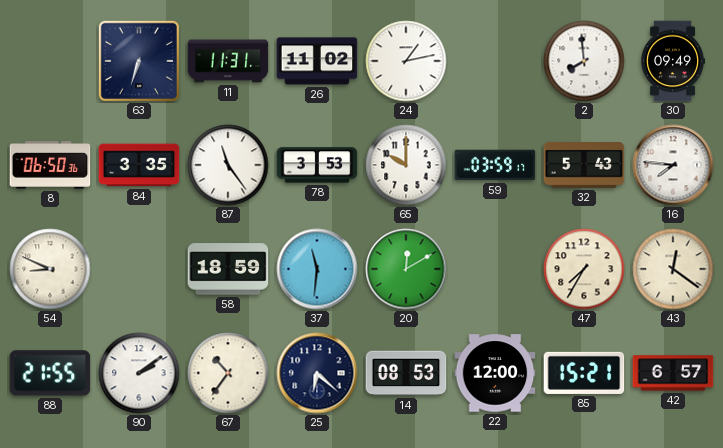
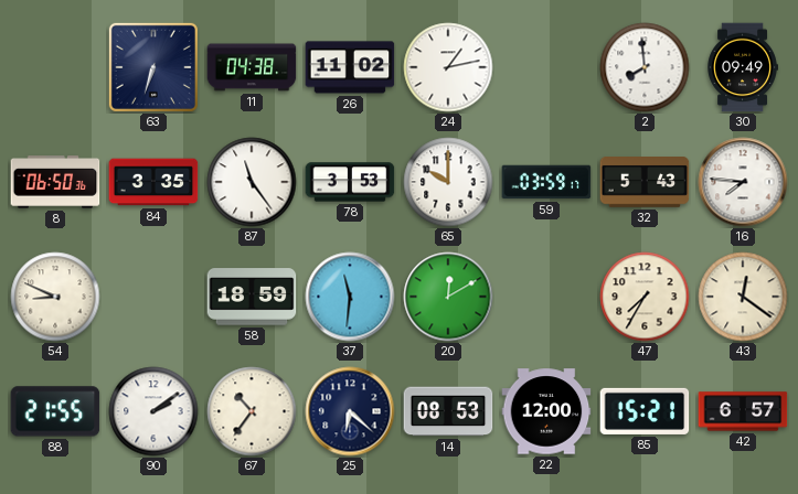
11: 11:31 -> 04:38
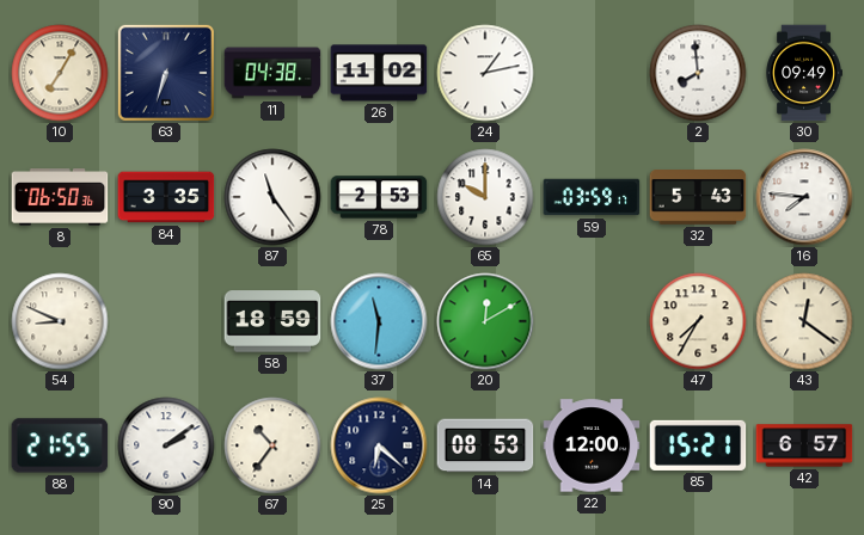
10: none -> 7:05
78: 3:53 -> 2:53
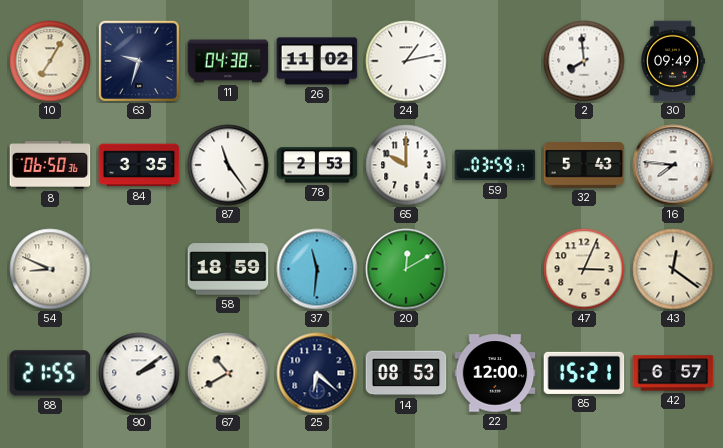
63: 6:33 -> 9:33
47: 7:35 -> 3:04
67: 10:36 -> 10:40
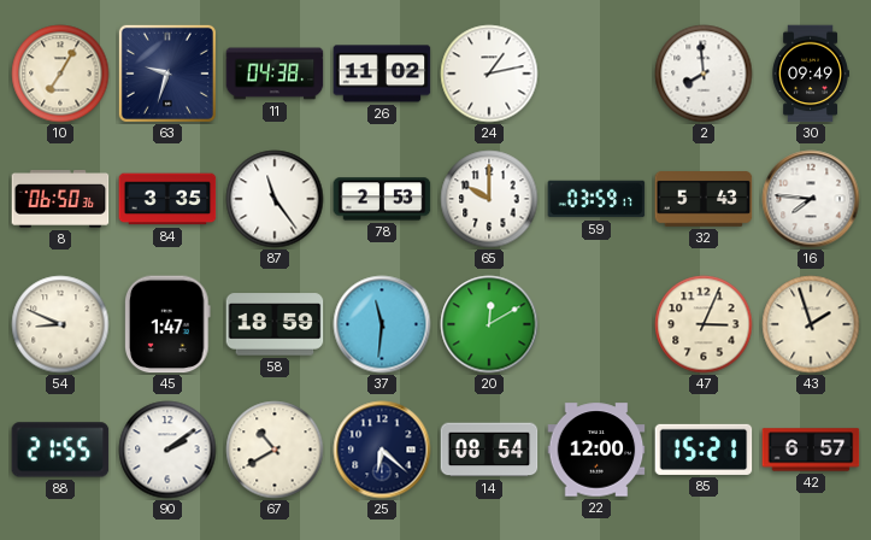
45: none -> 1:47
43: 12:21 -> 1:57
14: 08:53 -> 08:54
